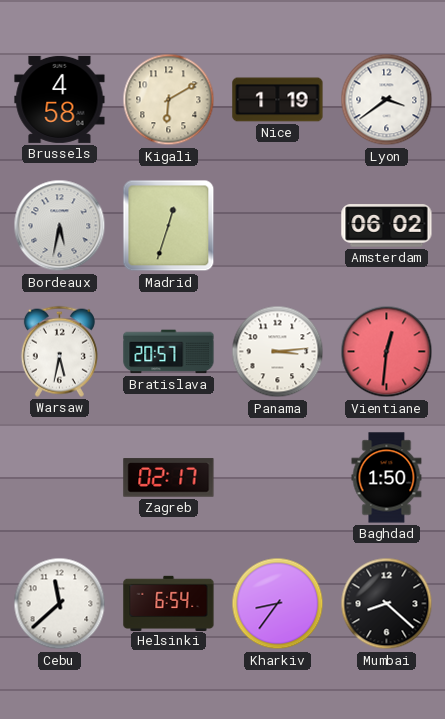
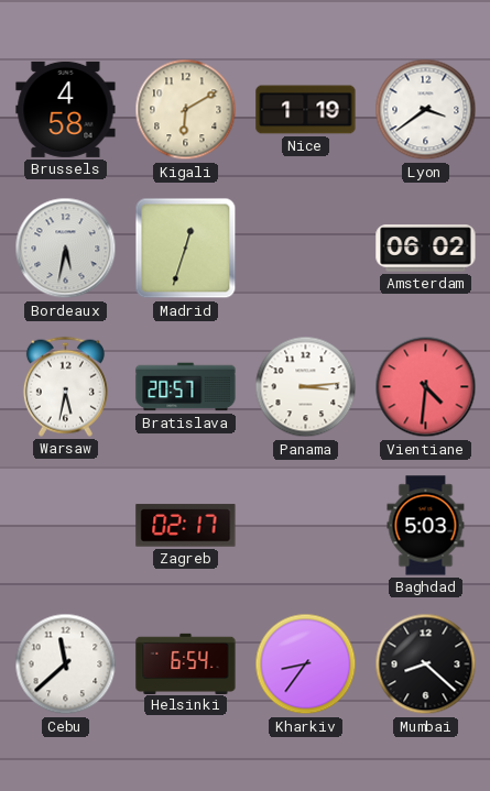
Vientiane: 12:31 -> 4:31
Baghdad: 1:50 -> 5:03
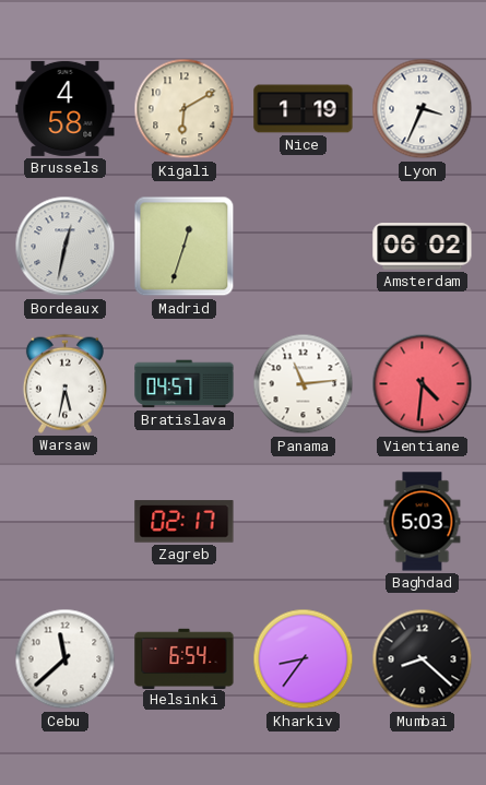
Lyon: 3:39 -> 3:34
Bordeaux: 5:32 -> 12:32
Bratislava: 20:57 -> 04:57
Panama: 3:14 -> 11:14
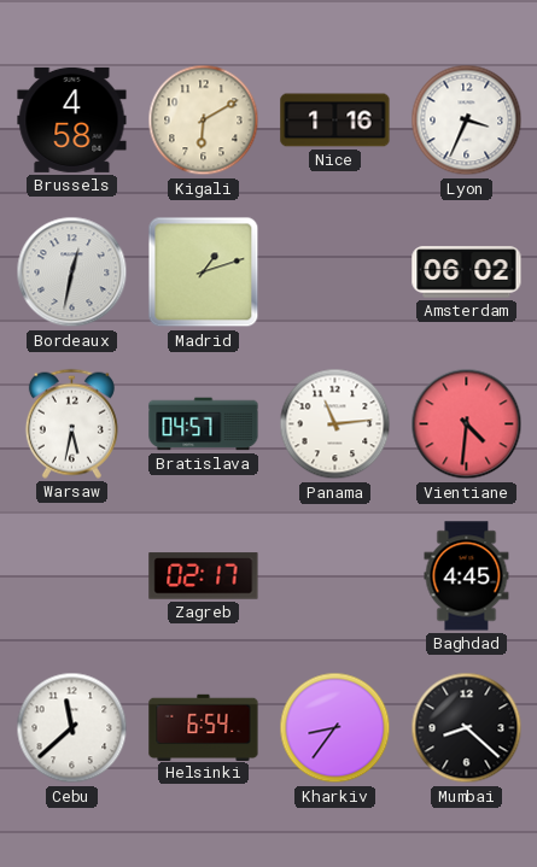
Nice: 1:19 -> 1:16
Madrid: 12:33 -> 1:12
Baghdad: 5:03 -> 4:45
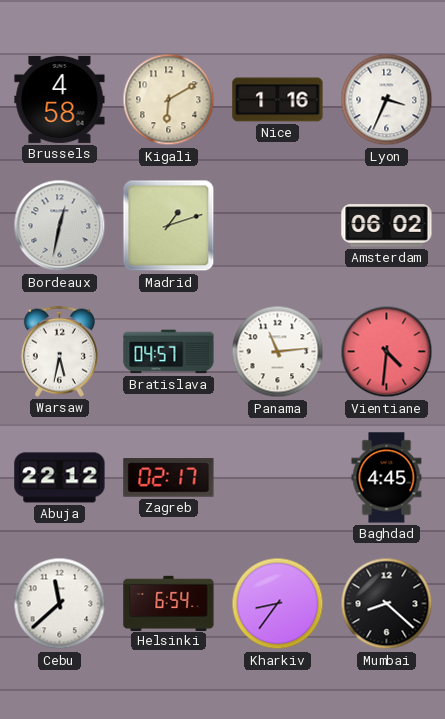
Abuja: none -> 22:12
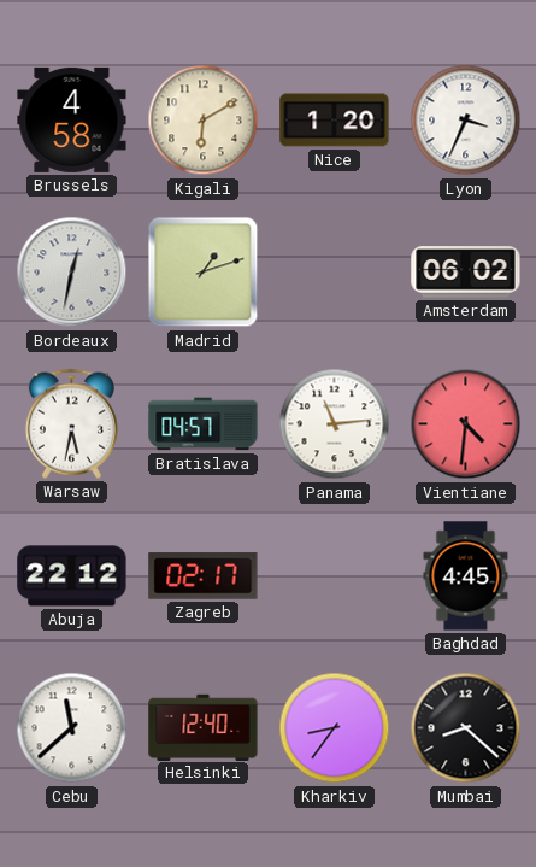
Nice: 1:16 -> 1:20
Helsinki: 6:54 -> 12:40
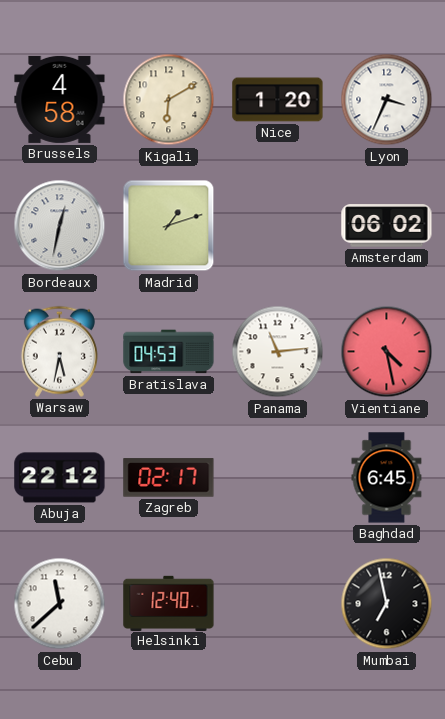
Bratislava: 04:57 -> 04:53
Vientiane: 4:31 -> 4:28
Baghdad: 4:45 -> 6:45
Kharkiv: 8:36 -> none
Mumbai: 8:22 -> 6:58
